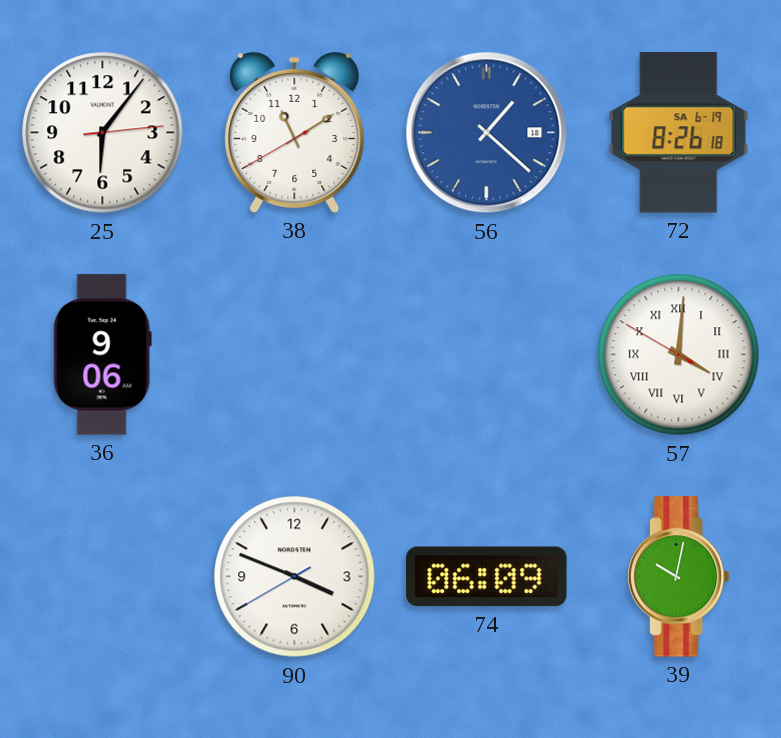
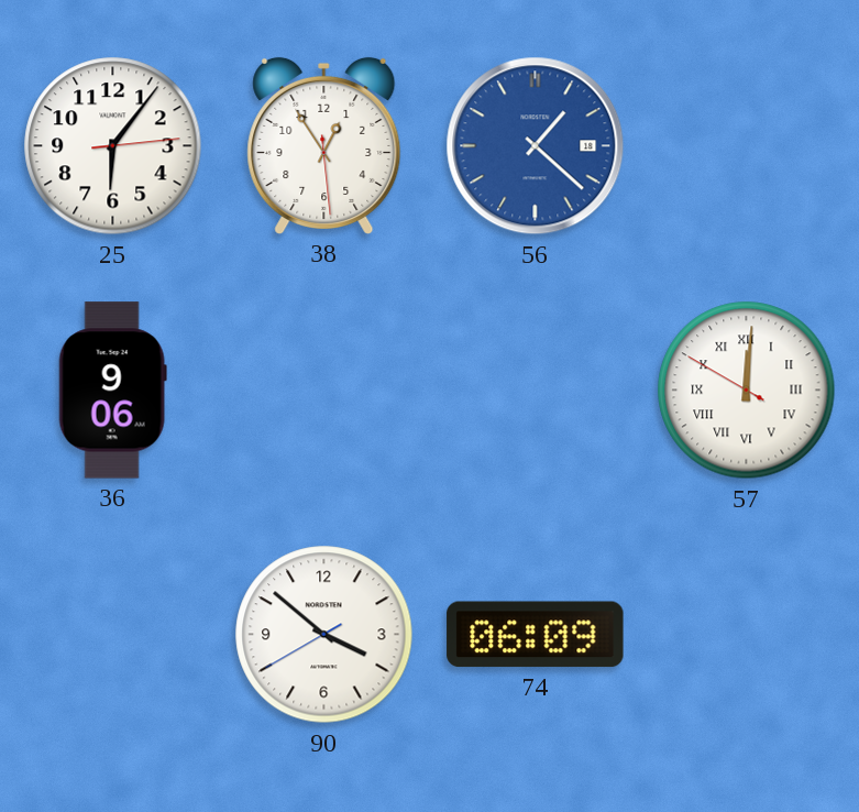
38: 11:09 -> 12:54
72: 8:26 -> none
57: 4:00 -> 12:00
90: 3:48 -> 3:51
39: 10:02 -> none
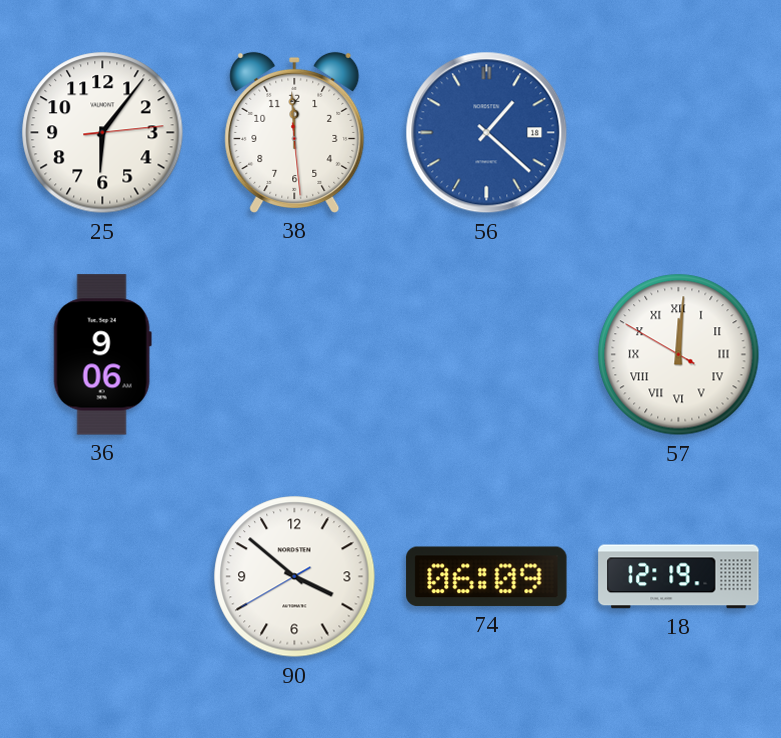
38: 12:54 -> 11:59
18: none -> 12:19
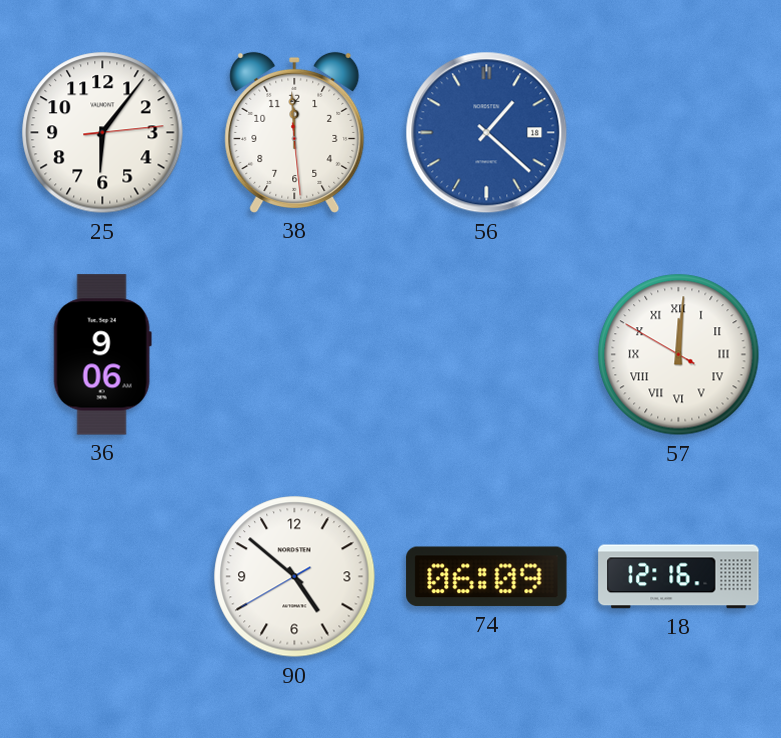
90: 3:51 -> 4:51
18: 12:19 -> 12:16
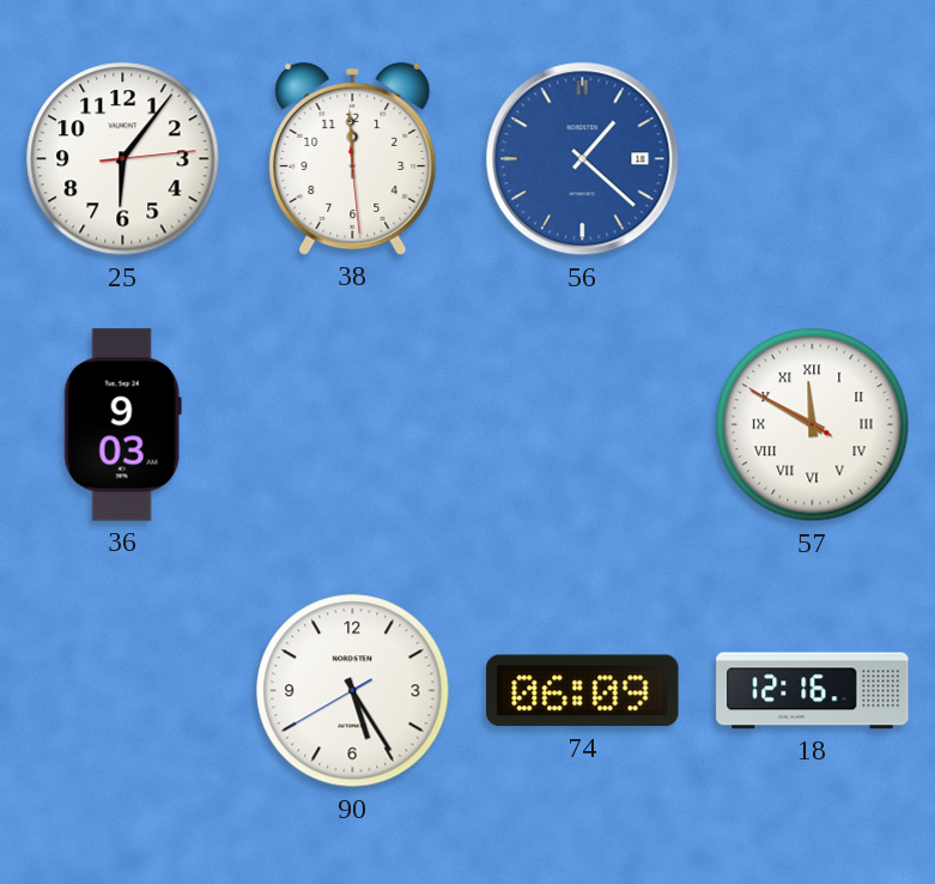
36: 9:06 -> 9:03
57: 12:00 -> 11:49
90: 4:51 -> 5:24
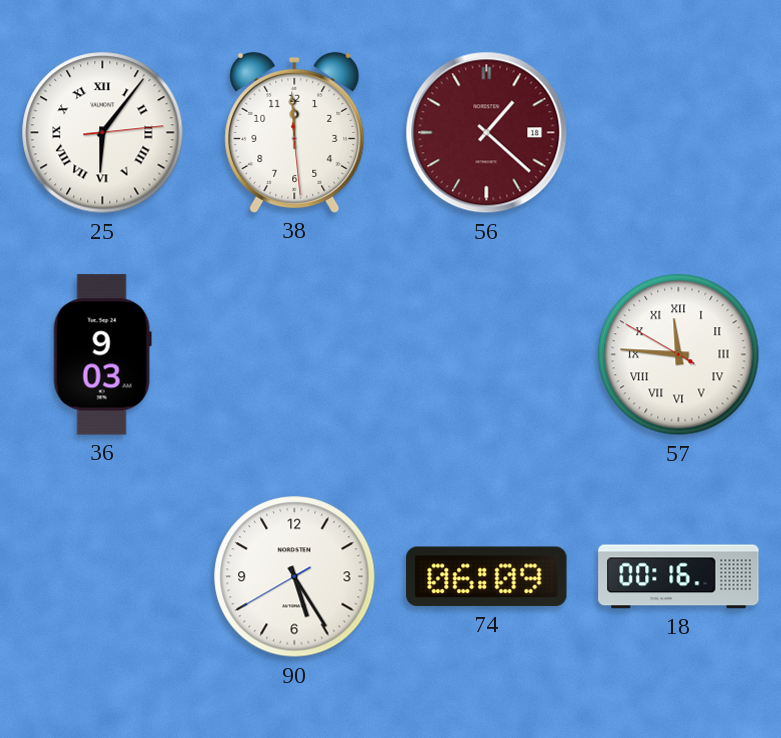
25 numerals: Arabic -> Roman
56 dial: blue -> burgundy
57: 11:49 -> 11:45
18: 12:16 -> 00:16
